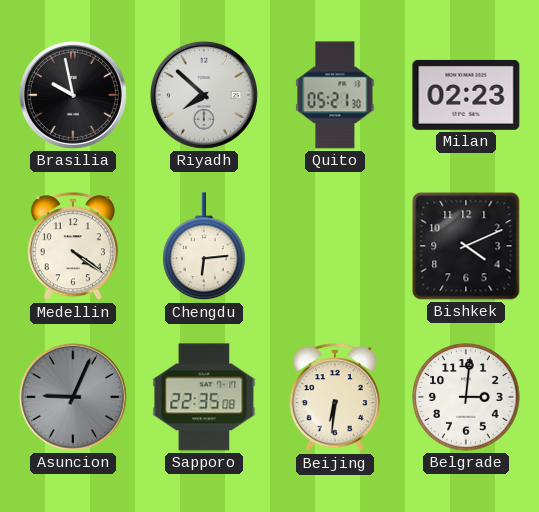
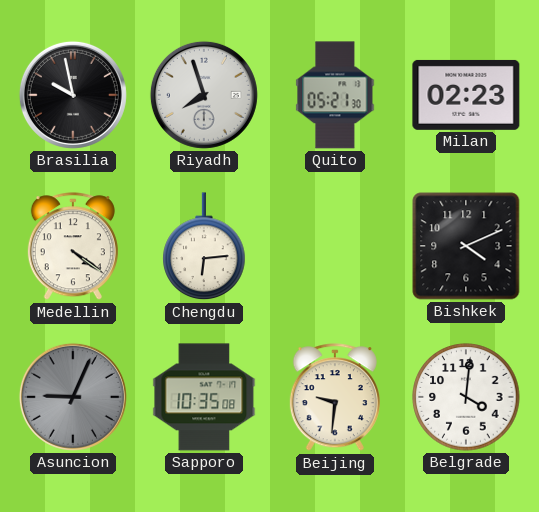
Riyadh: 7:52 -> 7:57
Sapporo: 22:35 -> 10:35
Beijing: 6:31 -> 9:31
Belgrade: 3:01 -> 4:01
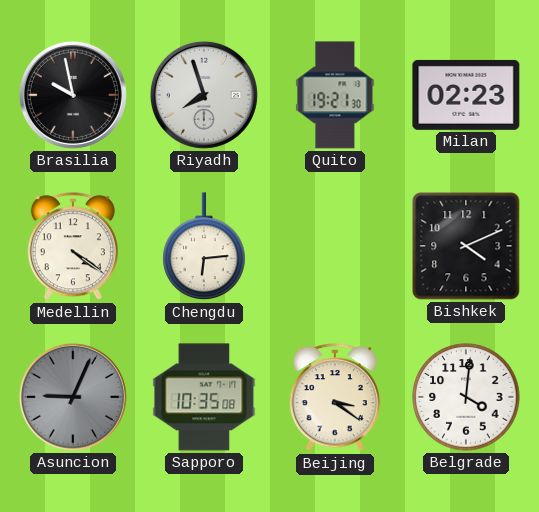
Quito: 05:21 -> 19:21
Beijing: 9:31 -> 3:21
